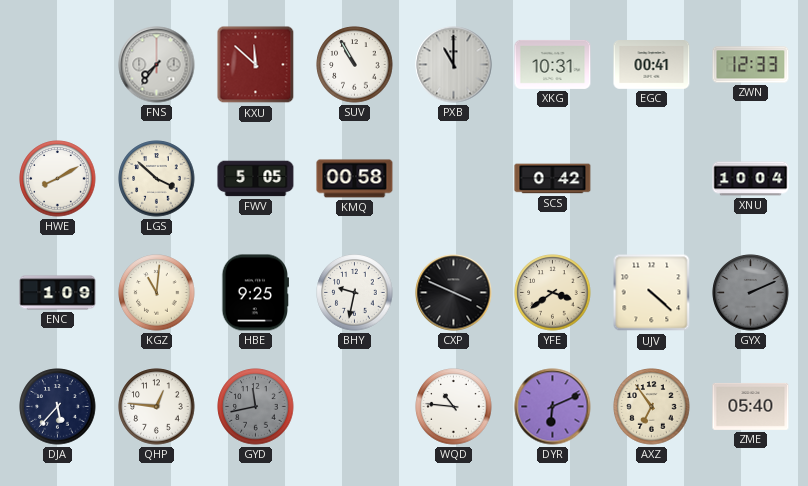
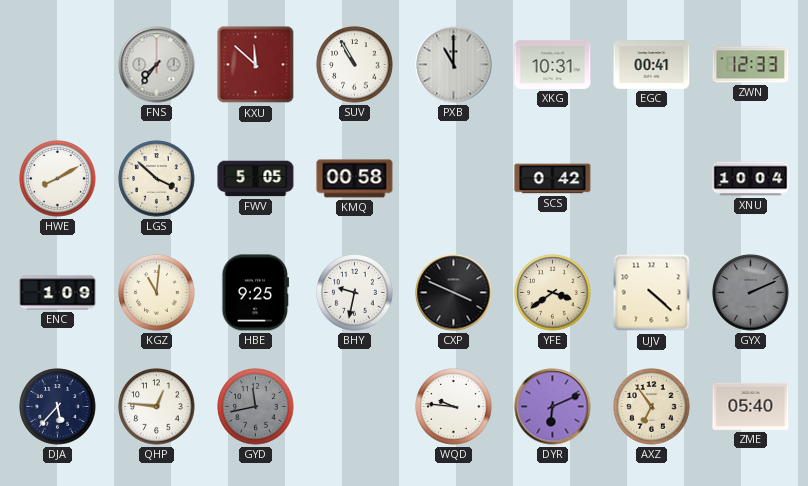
WQD: 10:46 -> 9:46
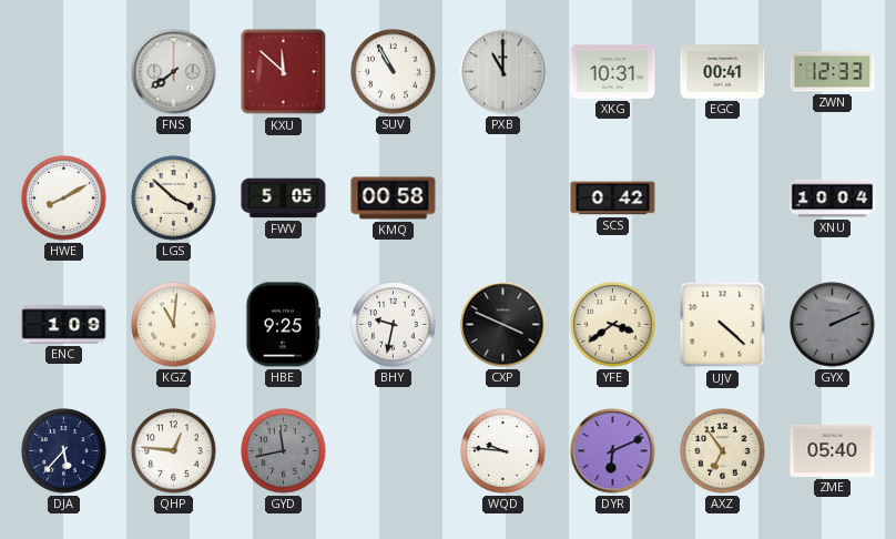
FNS: 7:36 -> 7:39
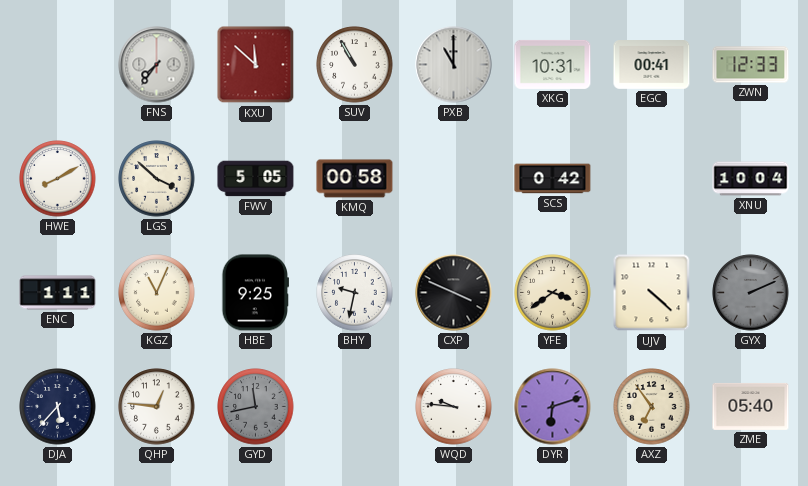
FNS: 7:39 -> 7:36
ENC: 1:09 -> 1:11
KGZ: 11:01 -> 11:04
DYR: 6:11 -> 6:12
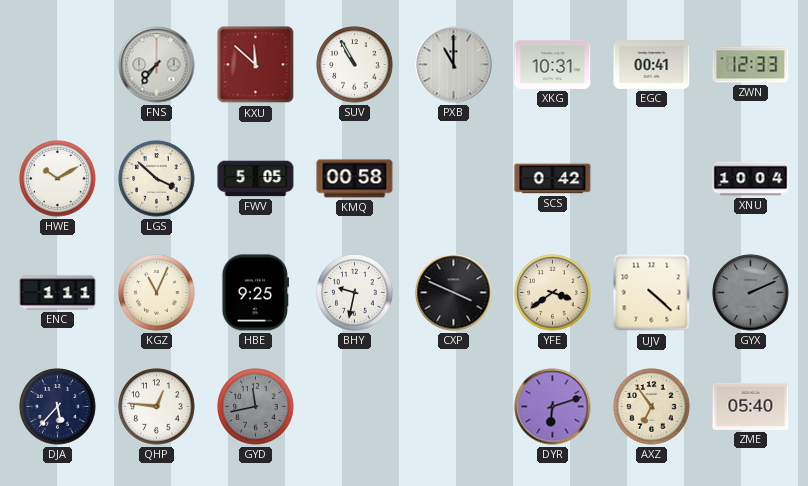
HWE: 8:10 -> 10:10
WQD: 9:46 -> none
